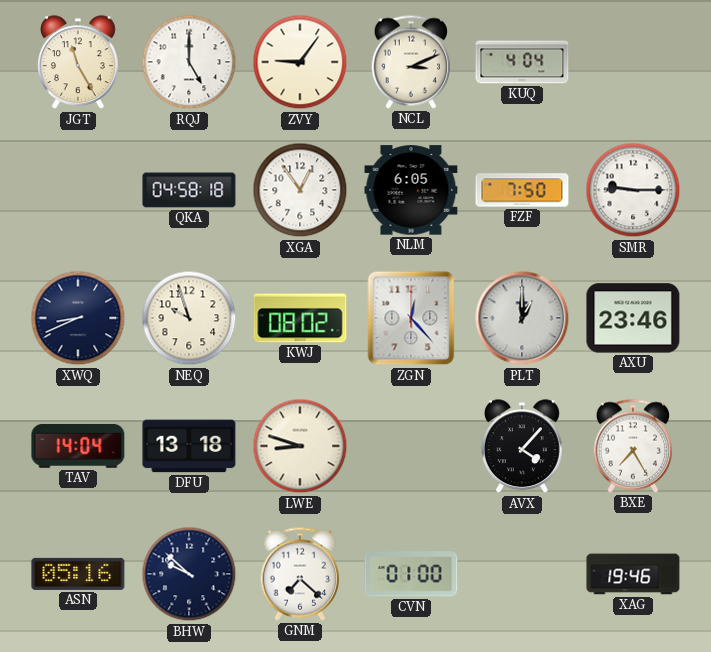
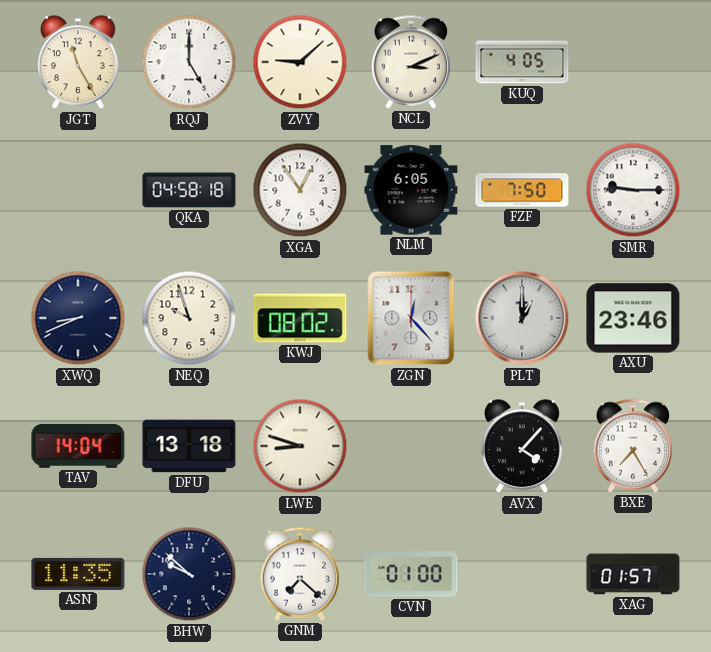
ZVY: 9:06 -> 9:08
KUQ: 4:04 -> 4:05
ASN: 05:16 -> 11:35
XAG: 19:46 -> 01:57
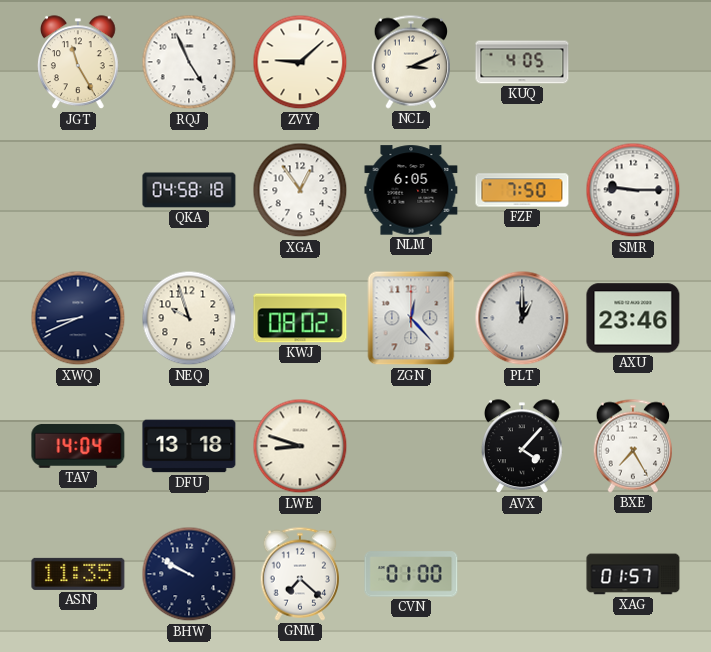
RQJ: 5:00 -> 4:56
BHW: 9:52 -> 9:50
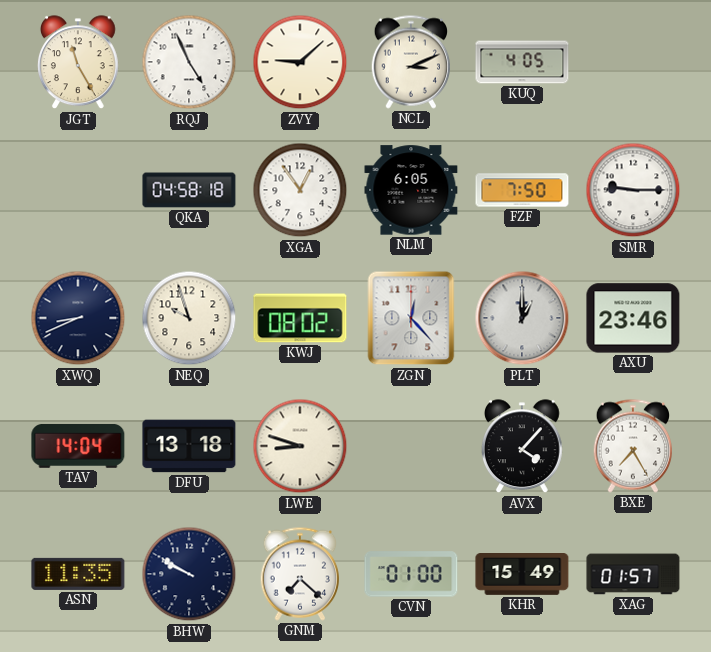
KHR: none -> 15:49
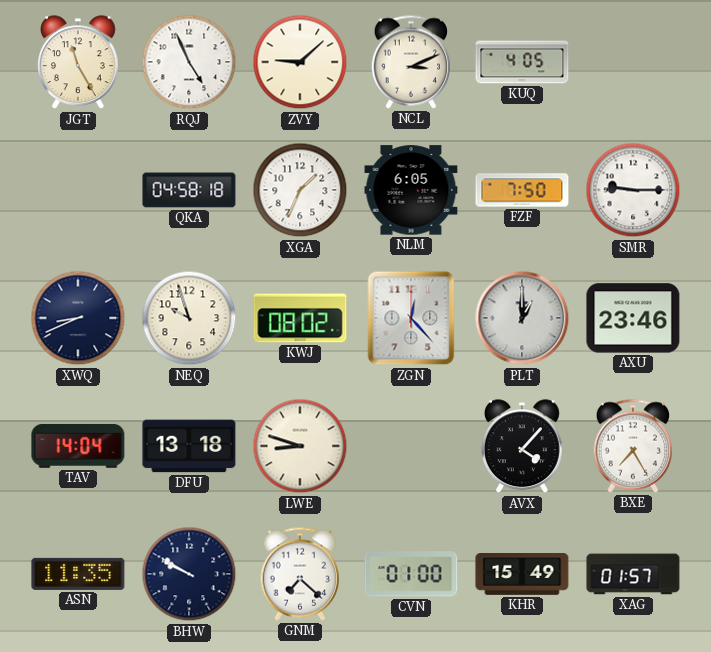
XGA: 12:54 -> 1:34
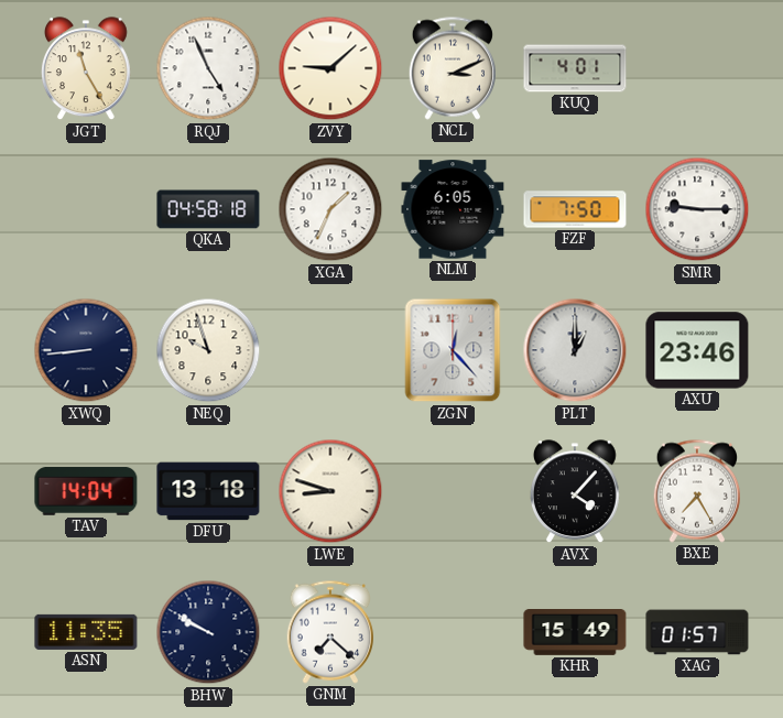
KUQ: 4:05 -> 4:01
XWQ: 8:41 -> 8:44
KWJ: 08:02 -> none
CVN: 01:00 -> none
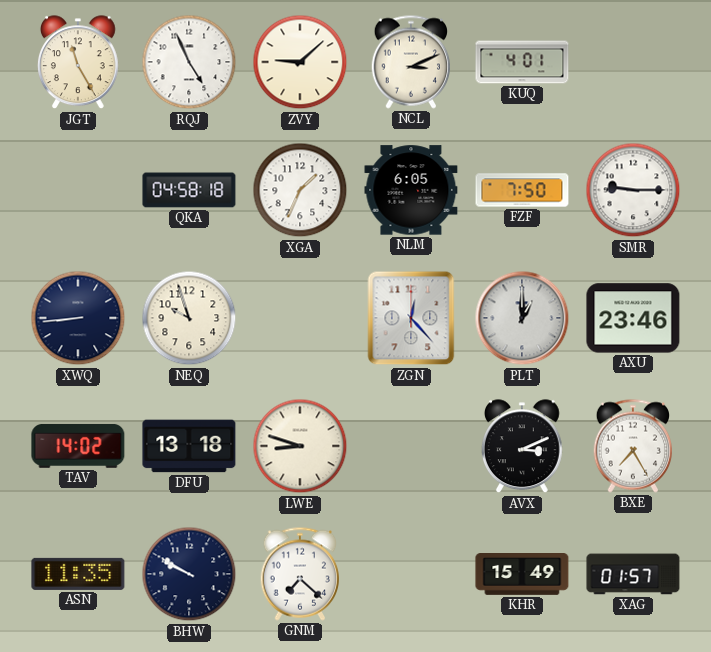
TAV: 14:04 -> 14:02
AVX: 4:07 -> 3:11
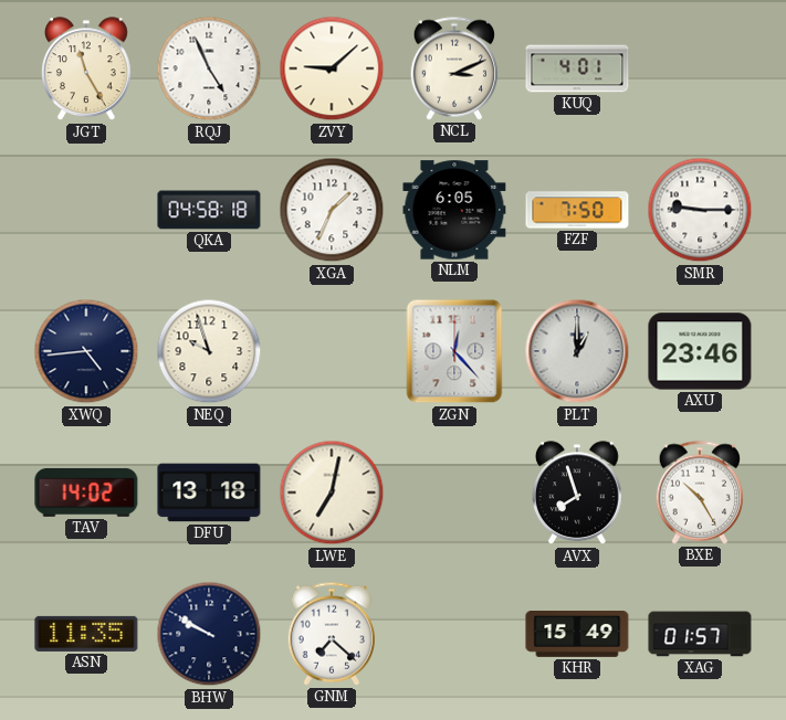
XWQ: 8:44 -> 4:44
LWE: 8:48 -> 7:02
AVX: 3:11 -> 7:57
BXE: 7:25 -> 10:25
